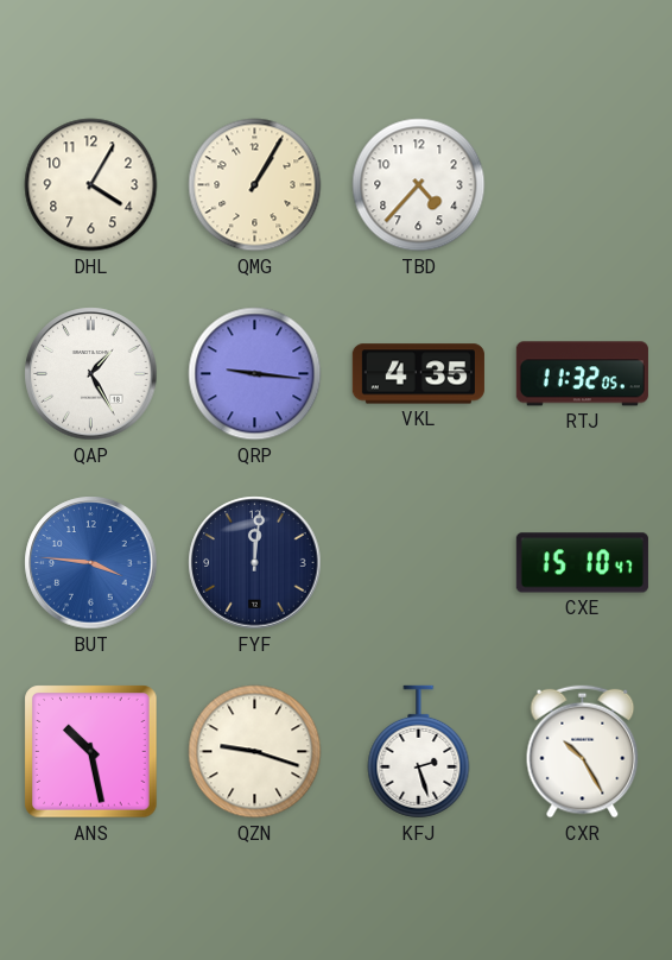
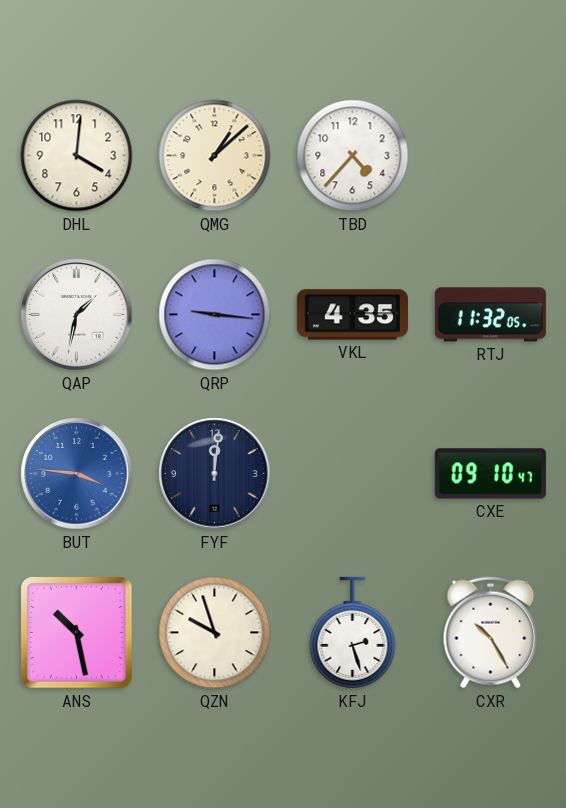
DHL: 4:05 -> 4:01
QMG: 1:05 -> 1:08
QAP: 1:25 -> 1:32
CXE: 15:10 -> 09:10
QZN: 9:18 -> 9:57
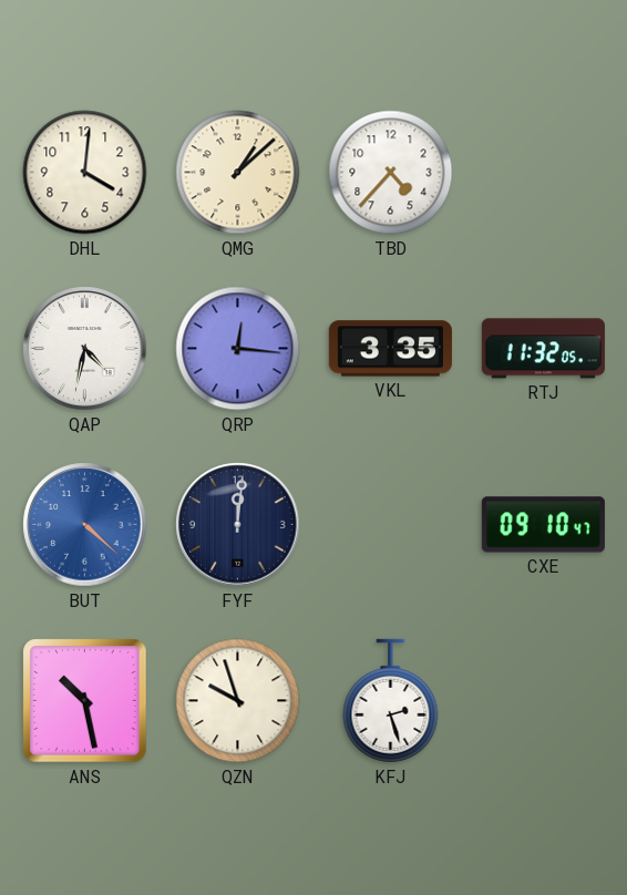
QAP: 1:32 -> 4:32
QRP: 9:16 -> 12:16
VKL: 4:35 -> 3:35
BUT: 3:46 -> 4:22
CXR: 10:25 -> none
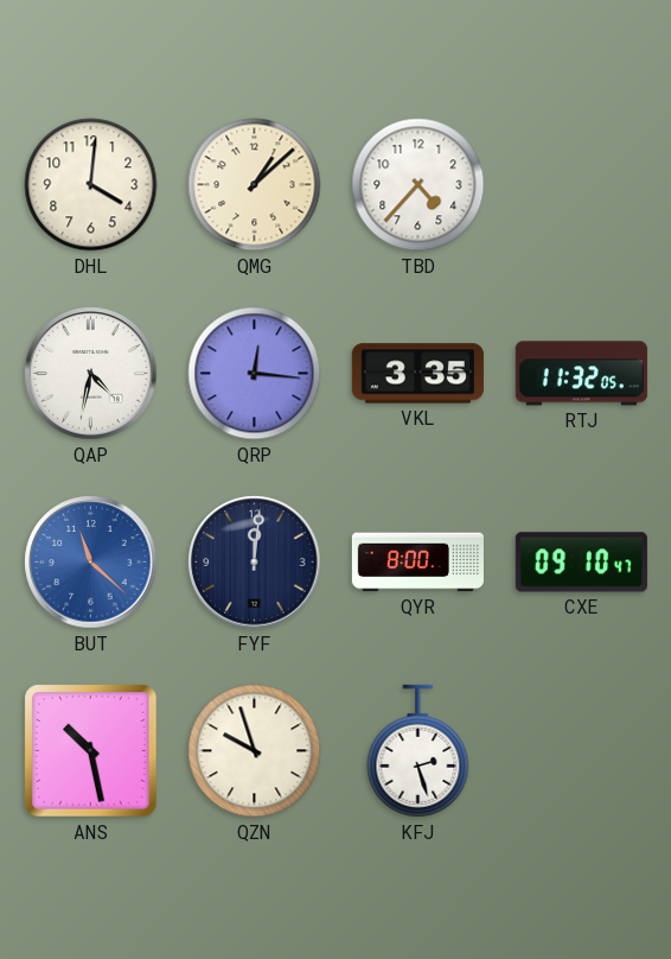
BUT: 4:22 -> 11:22
QYR: none -> 8:00
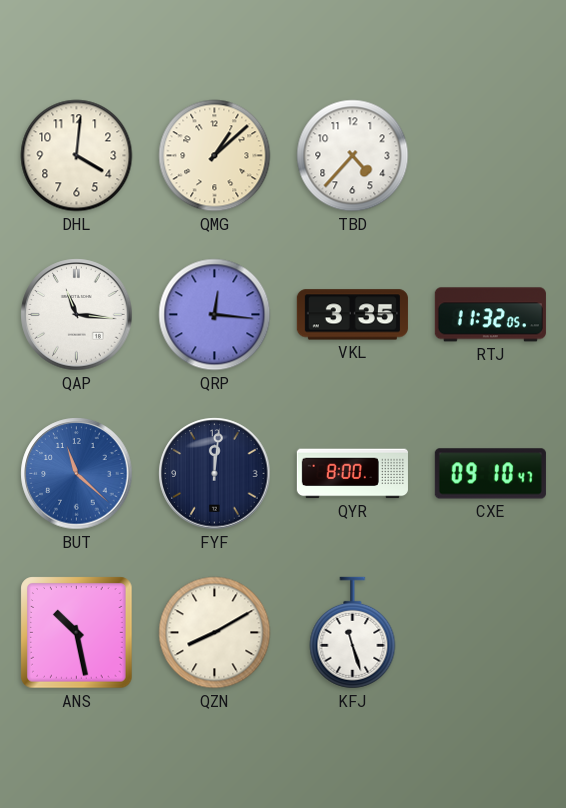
QAP: 4:32 -> 11:16
QZN: 9:57 -> 8:10
KFJ: 2:27 -> 11:27
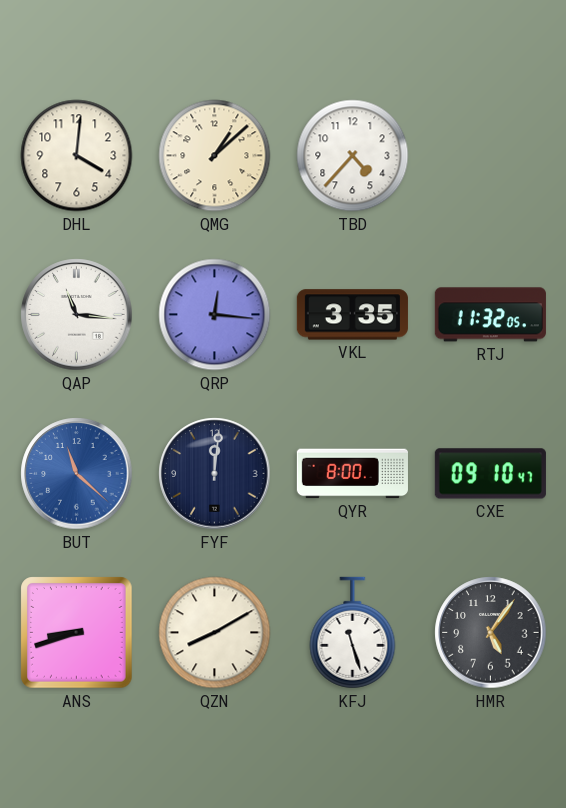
ANS: 10:28 -> 8:42
HMR: none -> 5:06
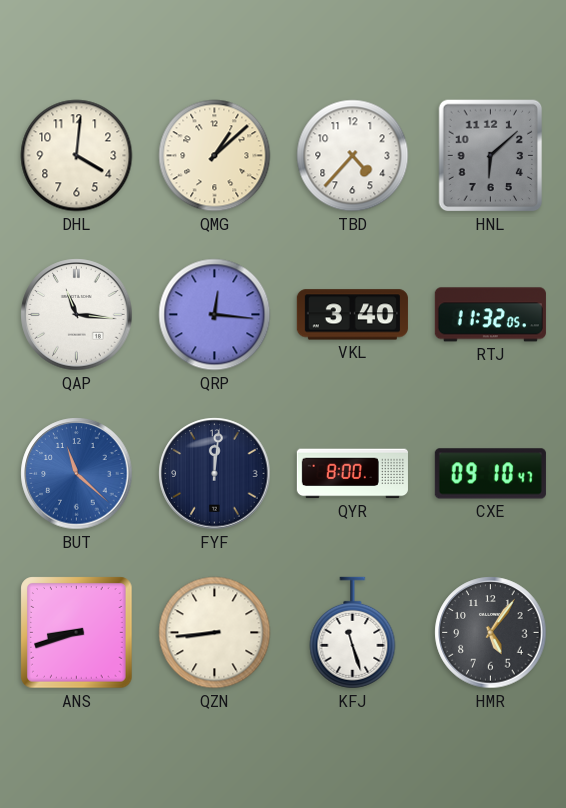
HNL: none -> 6:08
VKL: 3:35 -> 3:40
QZN: 8:10 -> 8:44
